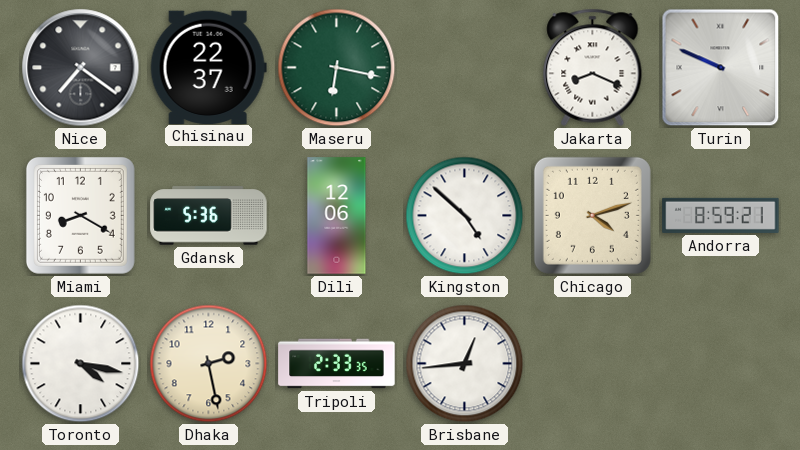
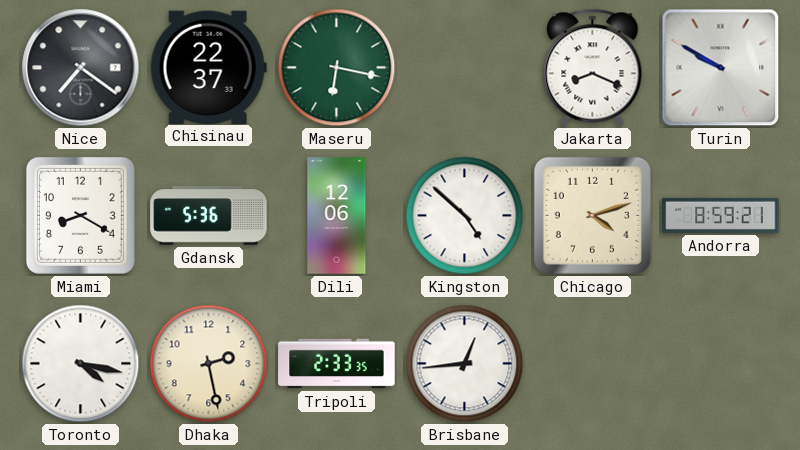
Turin: 9:49 -> 9:50
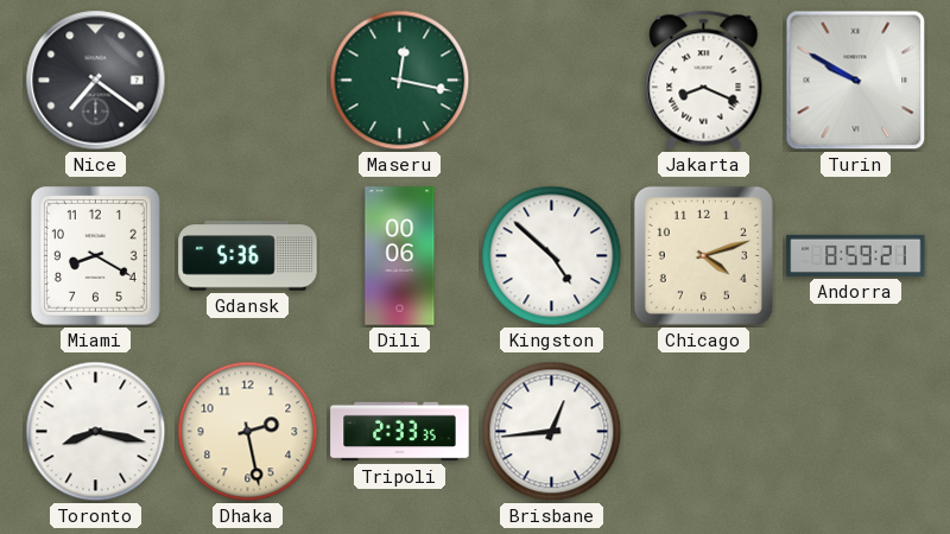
Chisinau: 22:37 -> none
Maseru: 6:17 -> 12:17
Dili: 12:06 -> 00:06
Toronto: 4:17 -> 8:17
